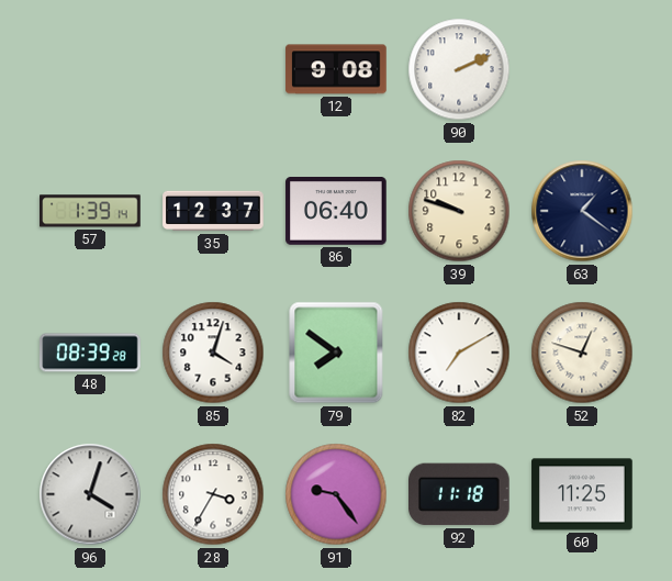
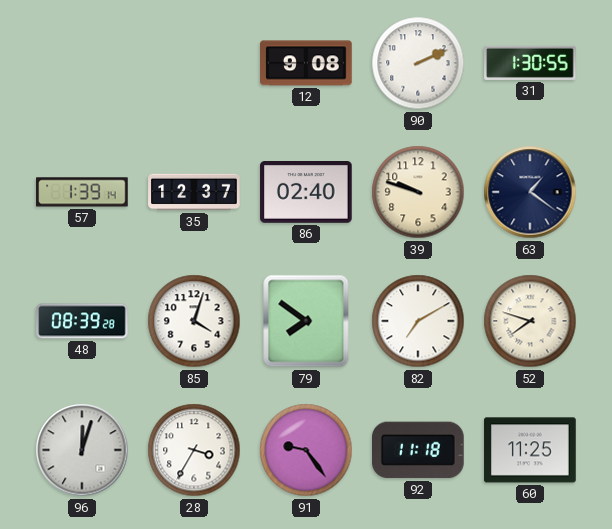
31: none -> 1:30
86: 06:40 -> 02:40
52: 12:48 -> 7:48
96: 4:03 -> 12:03
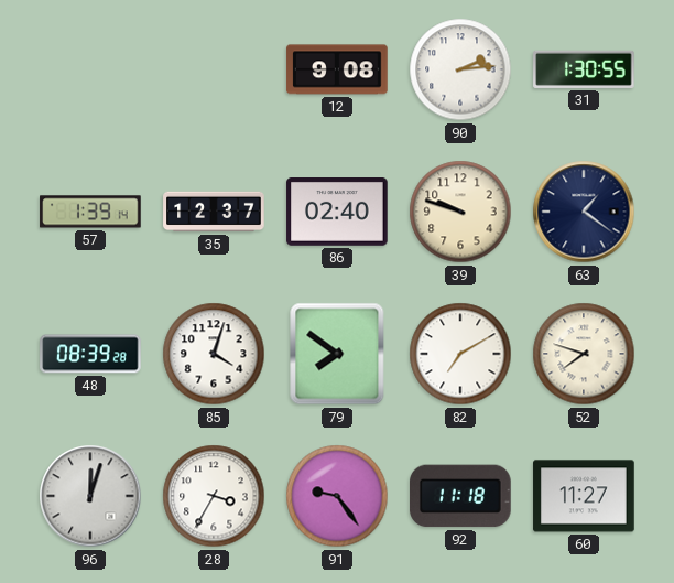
90: 2:11 -> 2:14
60: 11:25 -> 11:27
